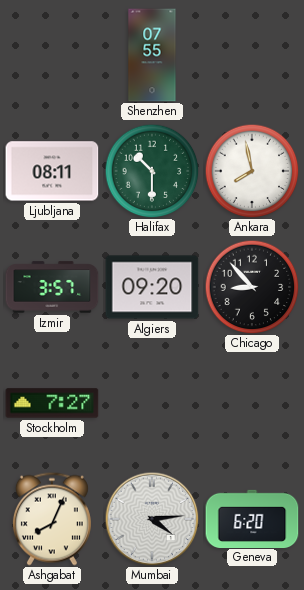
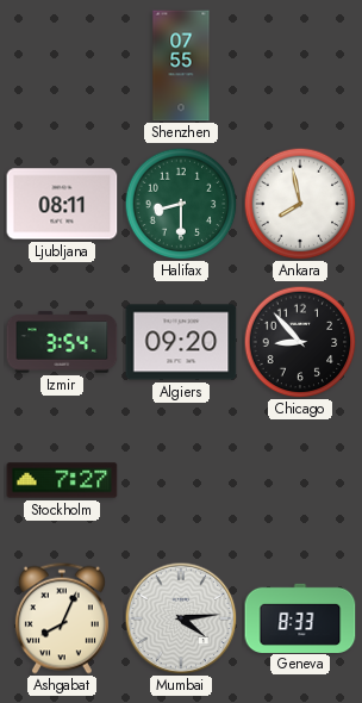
Halifax: 10:30 -> 8:30
Izmir: 3:57 -> 3:54
Geneva: 6:20 -> 8:33
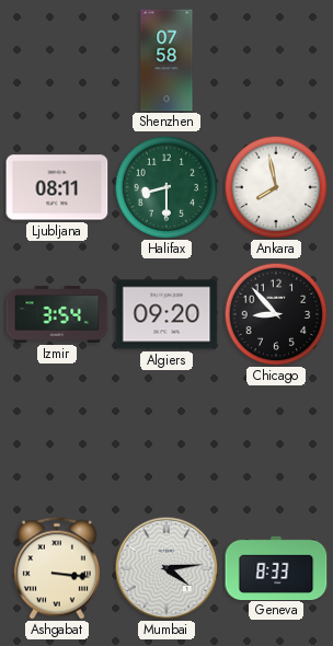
Shenzhen: 07:55 -> 07:58
Stockholm: 7:27 -> none
Ashgabat: 8:04 -> 3:16
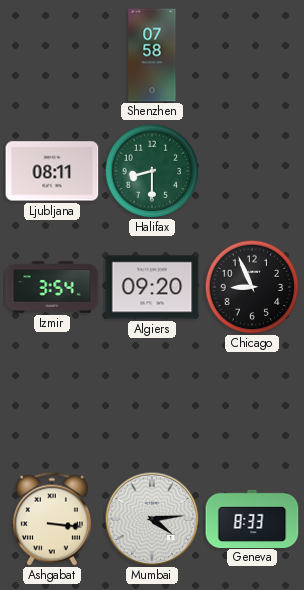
Ankara: 7:58 -> none
Chicago: 8:53 -> 8:56
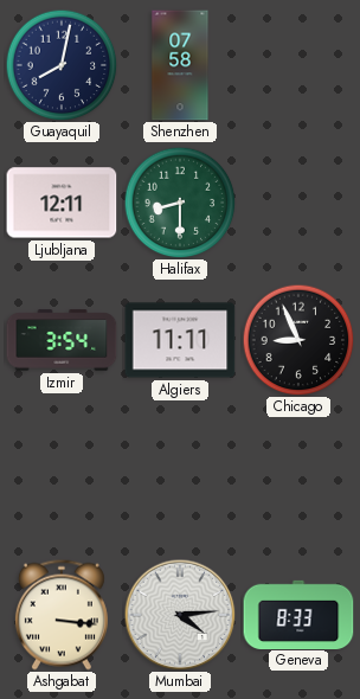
Guayaquil: none -> 8:02
Ljubljana: 08:11 -> 12:11
Algiers: 09:20 -> 11:11
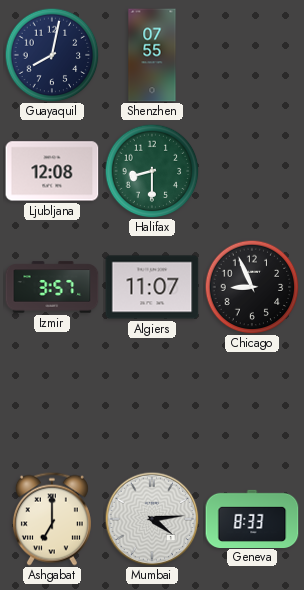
Shenzhen: 07:58 -> 07:55
Ljubljana: 12:11 -> 12:08
Izmir: 3:54 -> 3:57
Algiers: 11:11 -> 11:07
Ashgabat: 3:16 -> 7:00
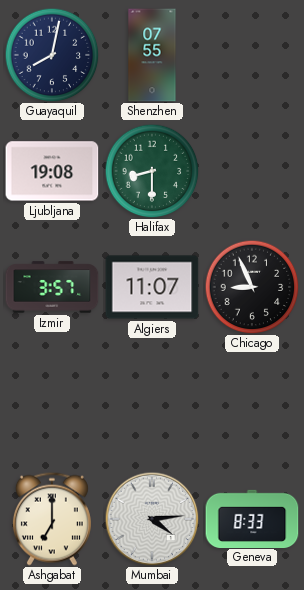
Ljubljana: 12:08 -> 19:08
